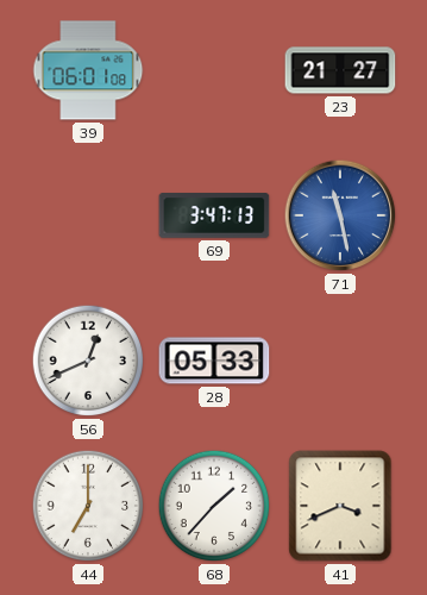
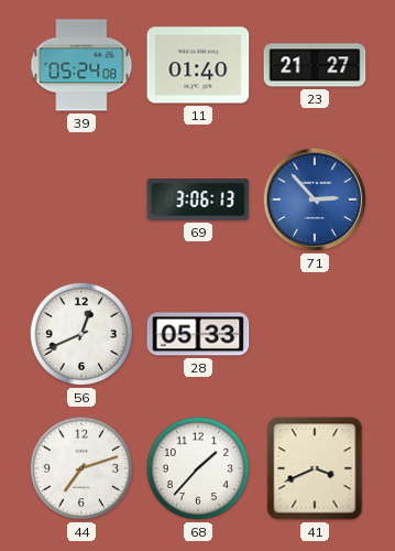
39: 06:01 -> 05:24
11: none -> 01:40
69: 3:47 -> 3:06
71: 11:28 -> 2:53
44: 7:00 -> 7:12
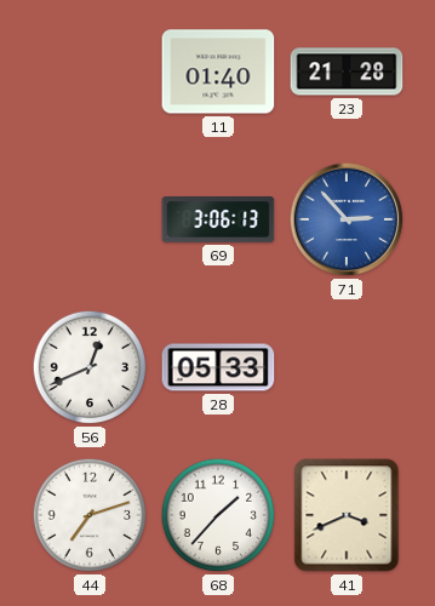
39: 05:24 -> none
23: 21:27 -> 21:28
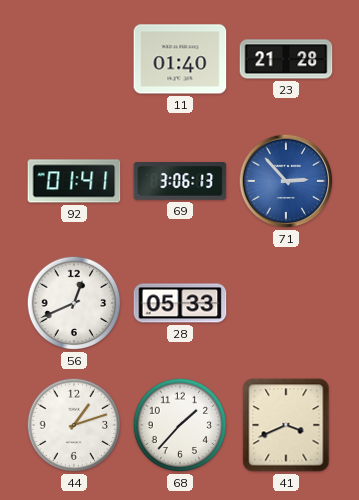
92: none -> 01:41
44: 7:12 -> 1:12
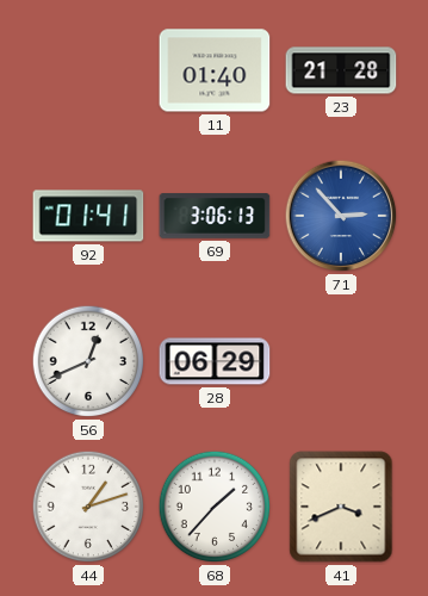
28: 05:33 -> 06:29
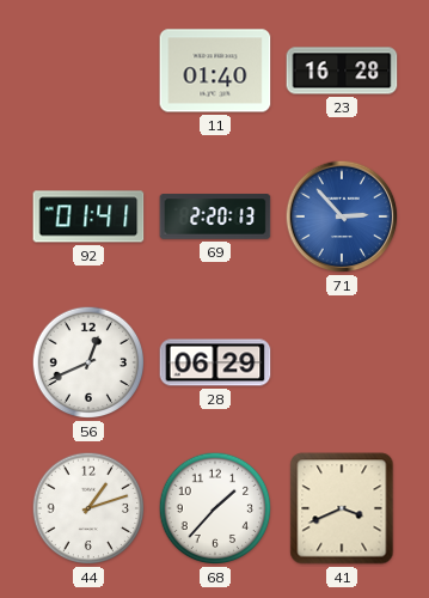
23: 21:28 -> 16:28
69: 3:06 -> 2:20
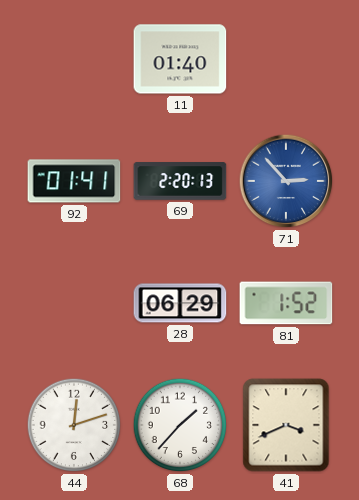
23: 16:28 -> none
56: 12:41 -> none
81: none -> 1:52
44: 1:12 -> 12:12
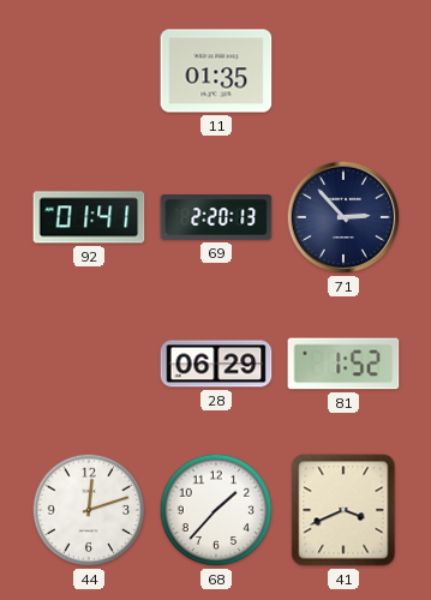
11: 01:40 -> 01:35
71 dial: blue -> navy
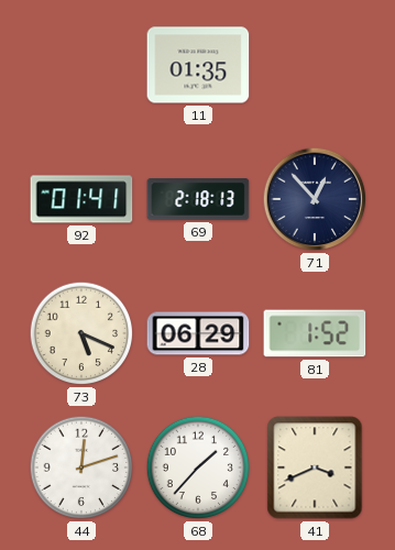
69: 2:20 -> 2:18
71: 2:53 -> 12:53
73: none -> 5:19
